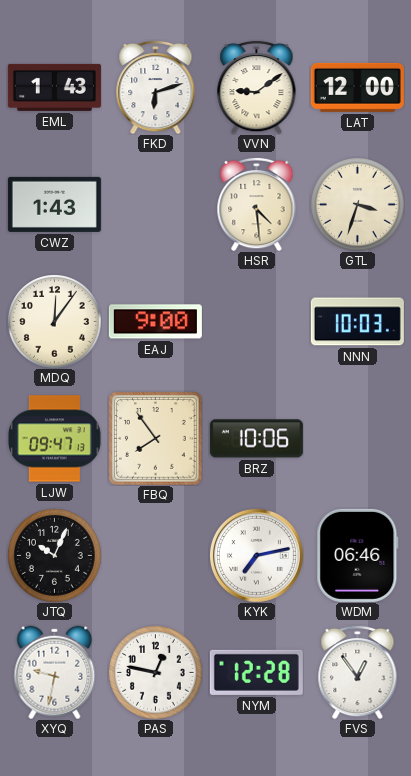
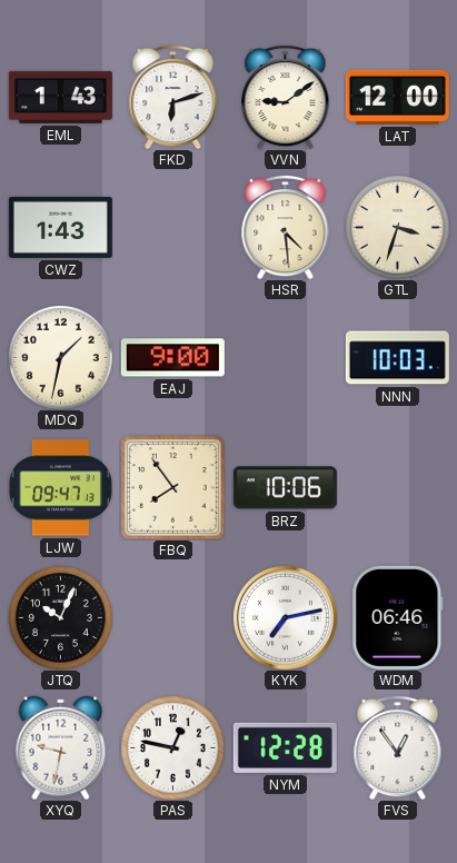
MDQ: 12:06 -> 1:32
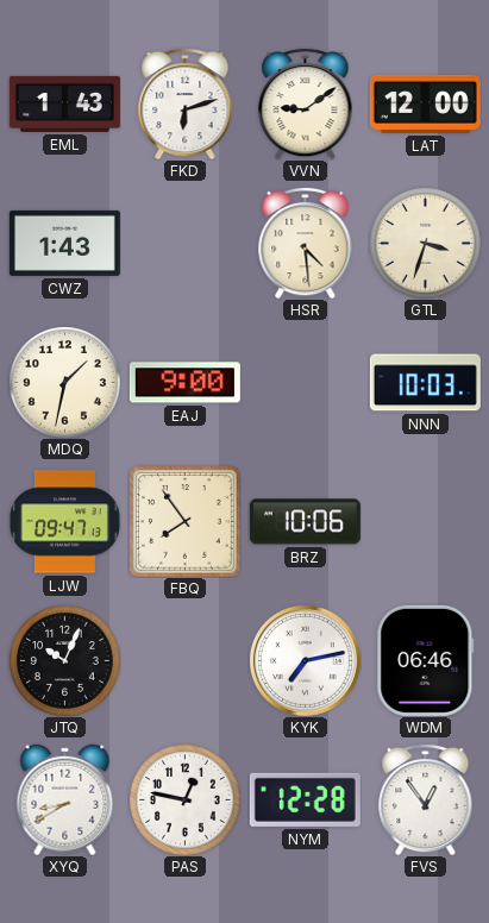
XYQ: 9:32 -> 8:40
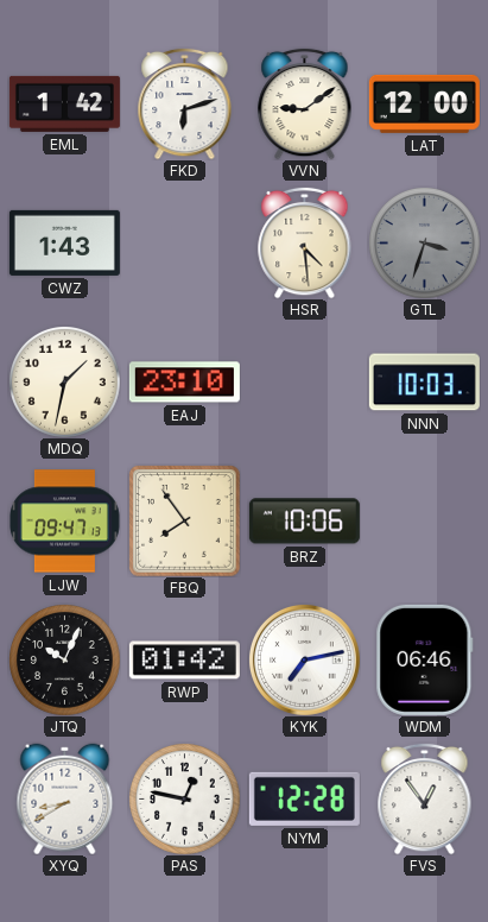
EML: 1:43 -> 1:42
GTL dial: cream -> grey
EAJ: 9:00 -> 23:10
RWP: none -> 01:42
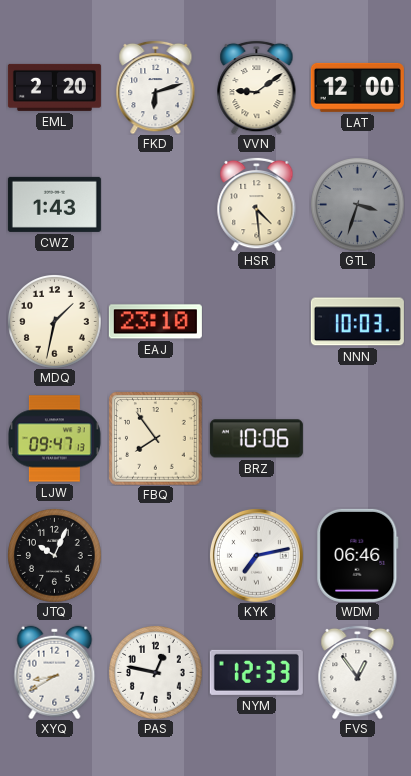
EML: 1:42 -> 2:20
RWP: 01:42 -> none
NYM: 12:28 -> 12:33
